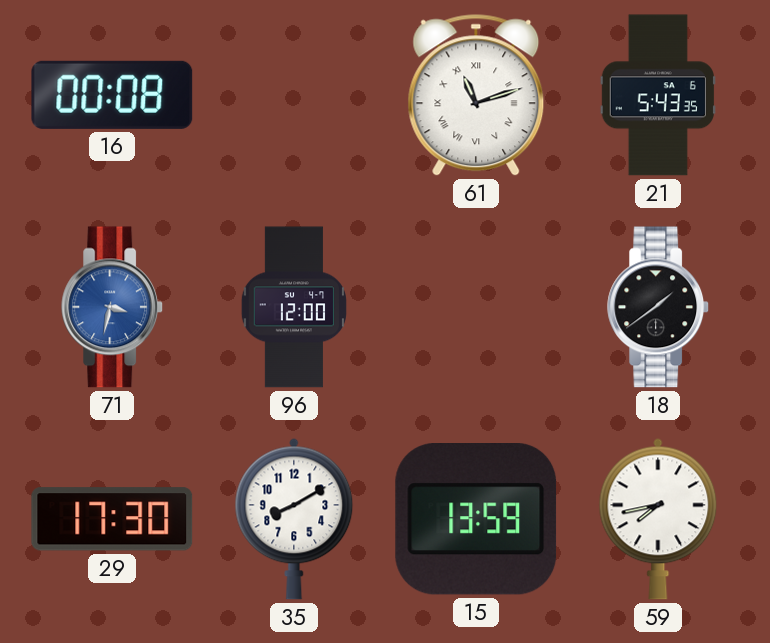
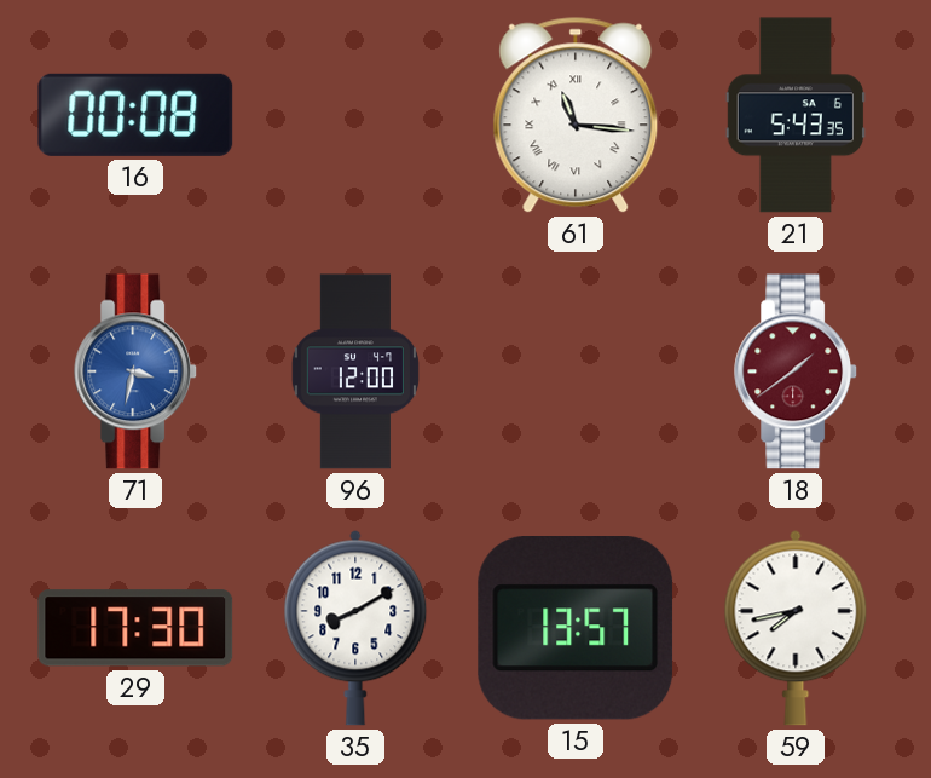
61: 11:12 -> 11:16
18 dial: black -> burgundy
15: 13:59 -> 13:57
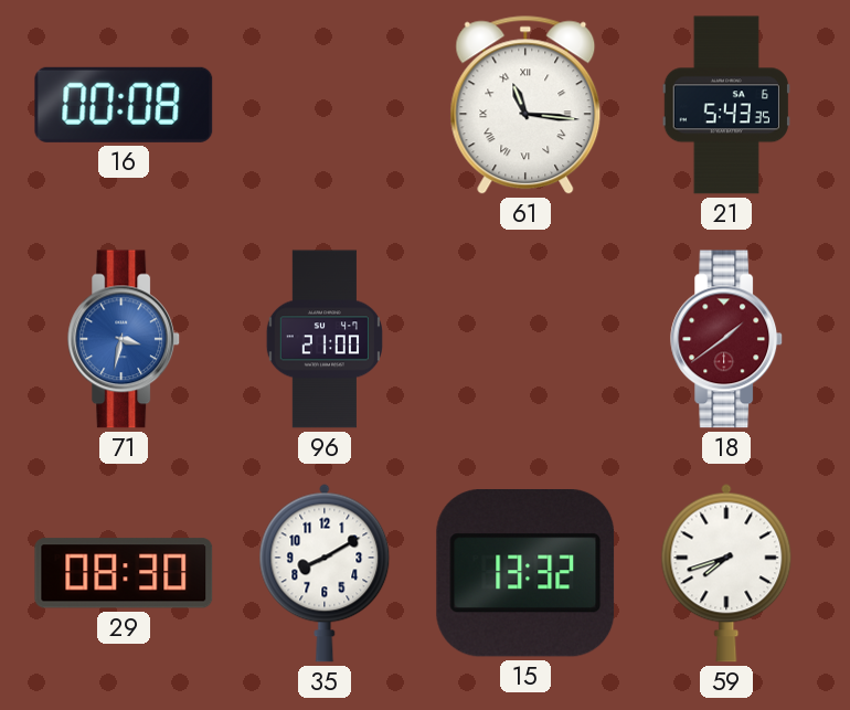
96: 12:00 -> 21:00
29: 17:30 -> 08:30
15: 13:57 -> 13:32
59: 7:43 -> 7:42
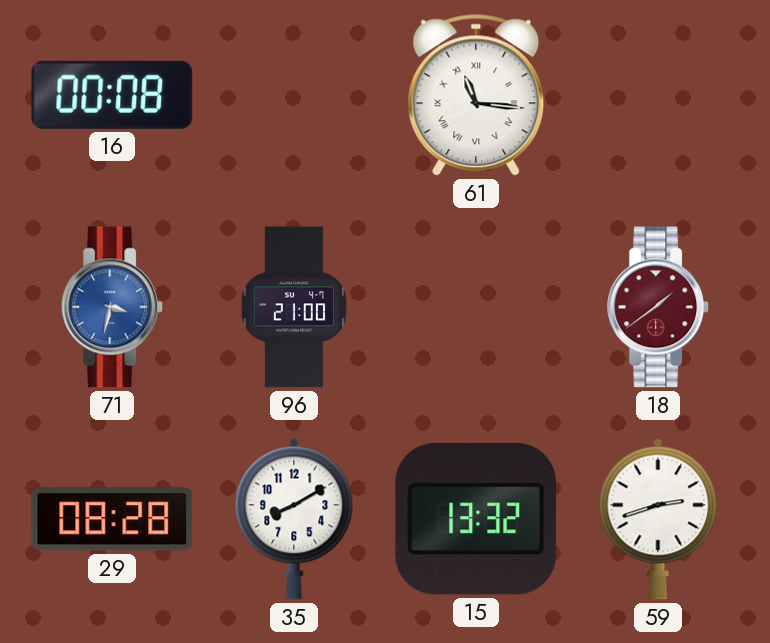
21: 5:43 -> none
29: 08:30 -> 08:28
59: 7:42 -> 2:42
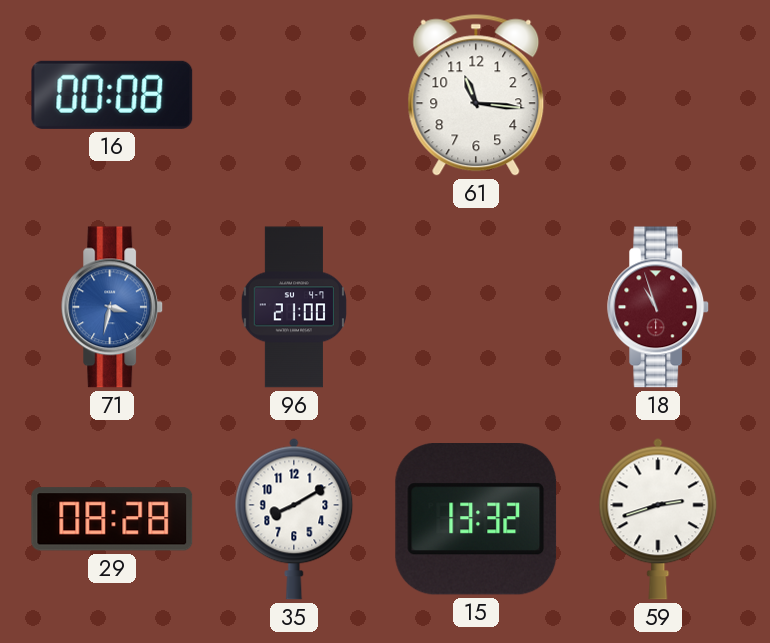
61 numerals: Roman -> Arabic
18: 1:39 -> 10:57
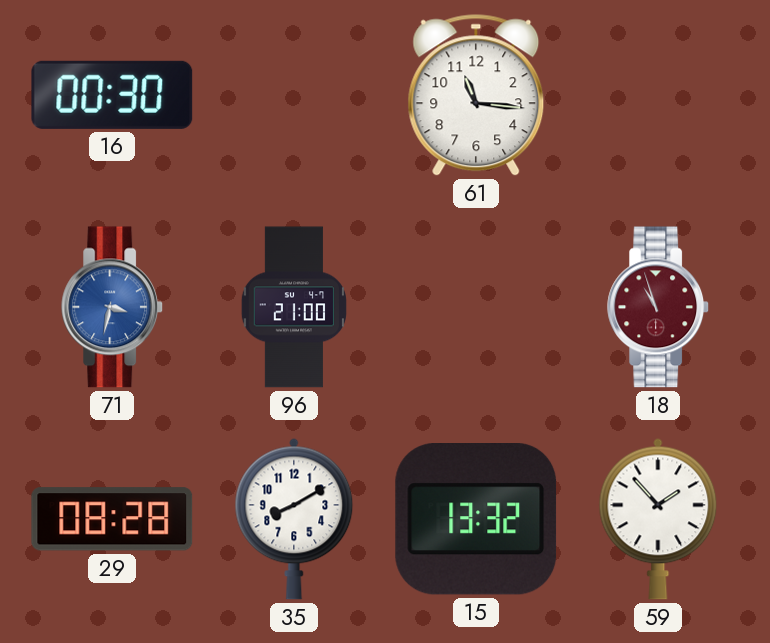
16: 00:08 -> 00:30
59: 2:42 -> 1:53
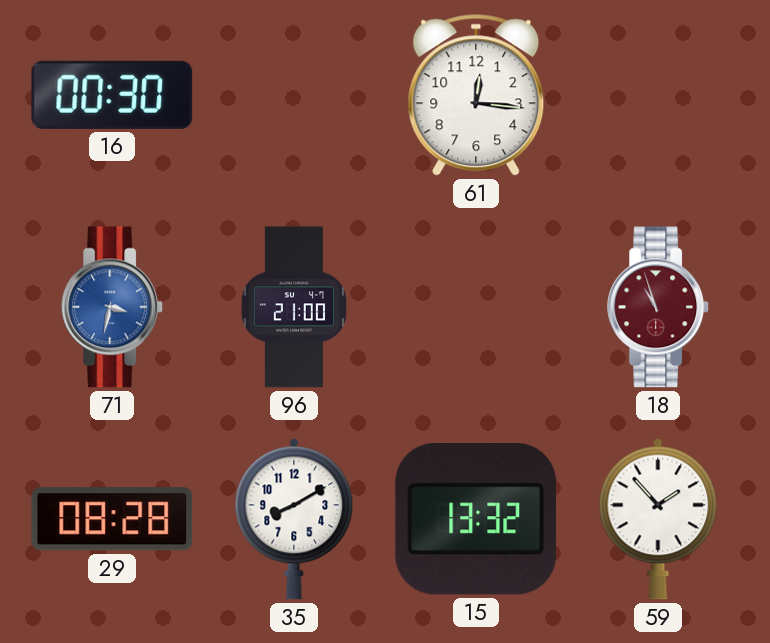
61: 11:16 -> 12:16
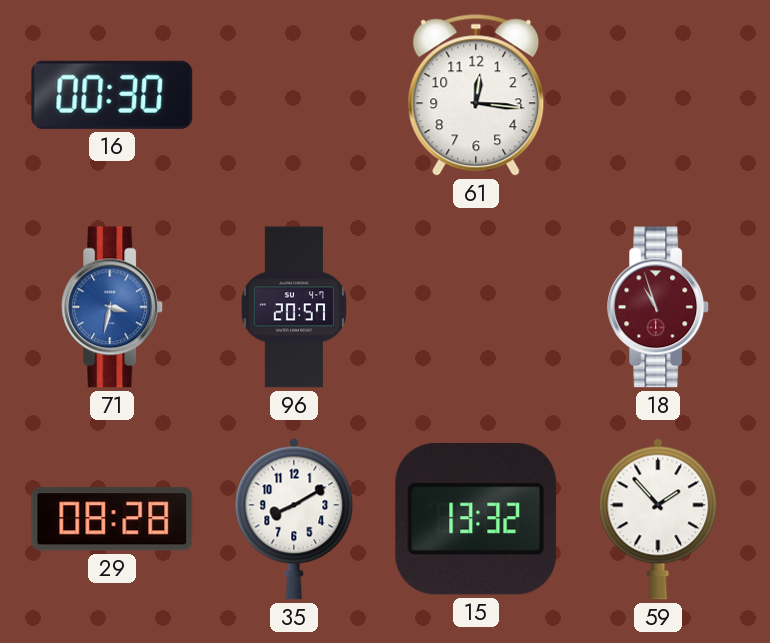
96: 21:00 -> 20:57
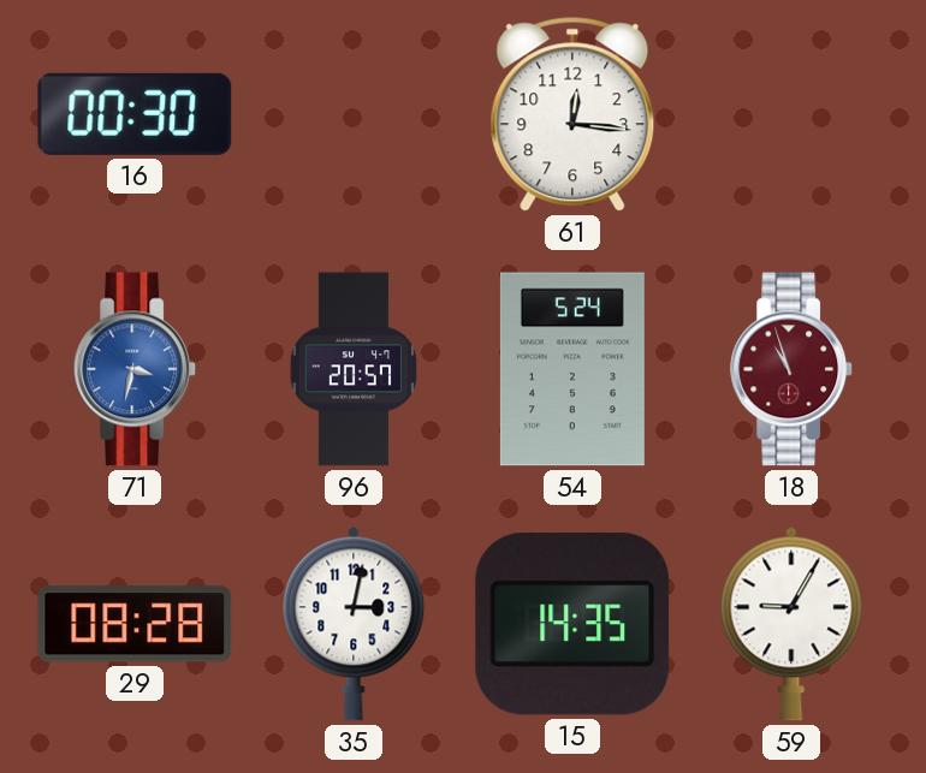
54: none -> 5:24
35: 8:10 -> 3:02
15: 13:32 -> 14:35
59: 1:53 -> 9:05
